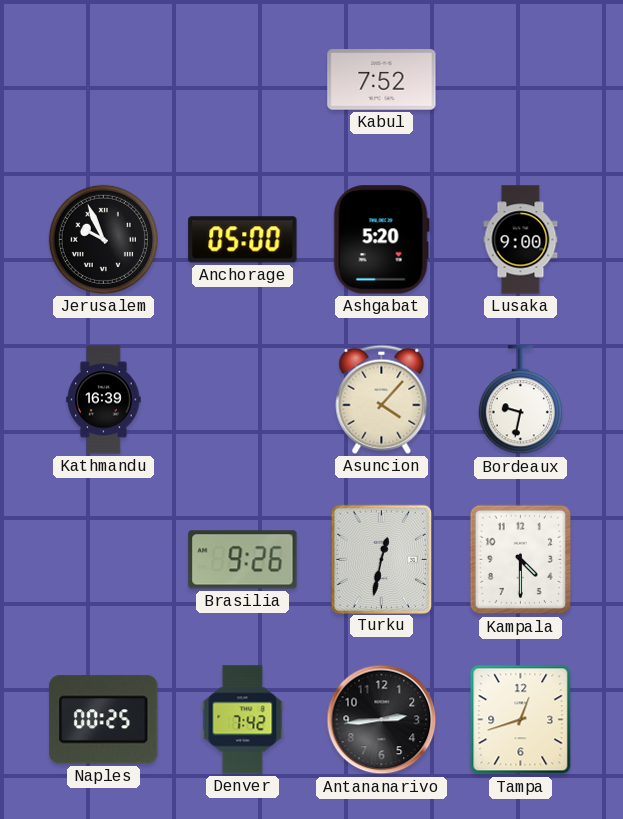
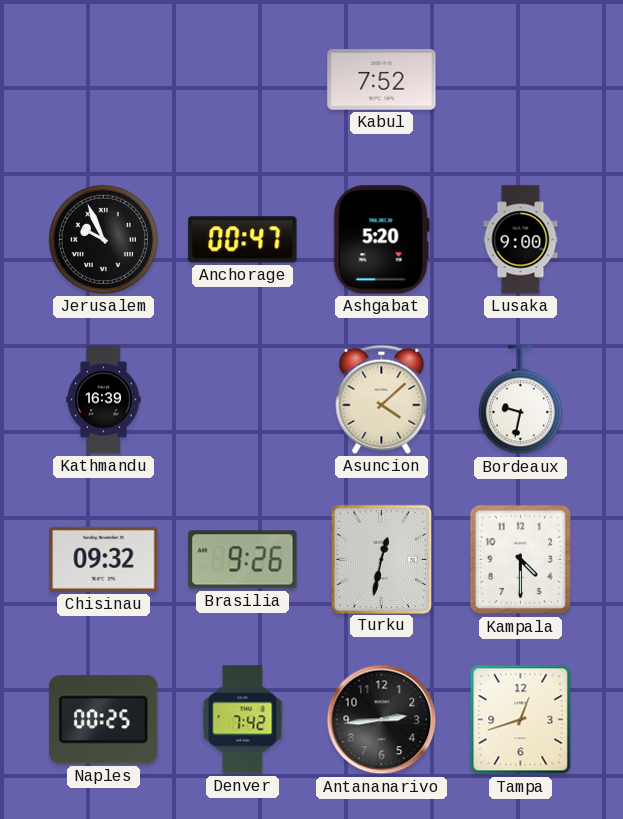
Anchorage: 05:00 -> 00:47
Asuncion: 4:07 -> 4:08
Chisinau: none -> 09:32
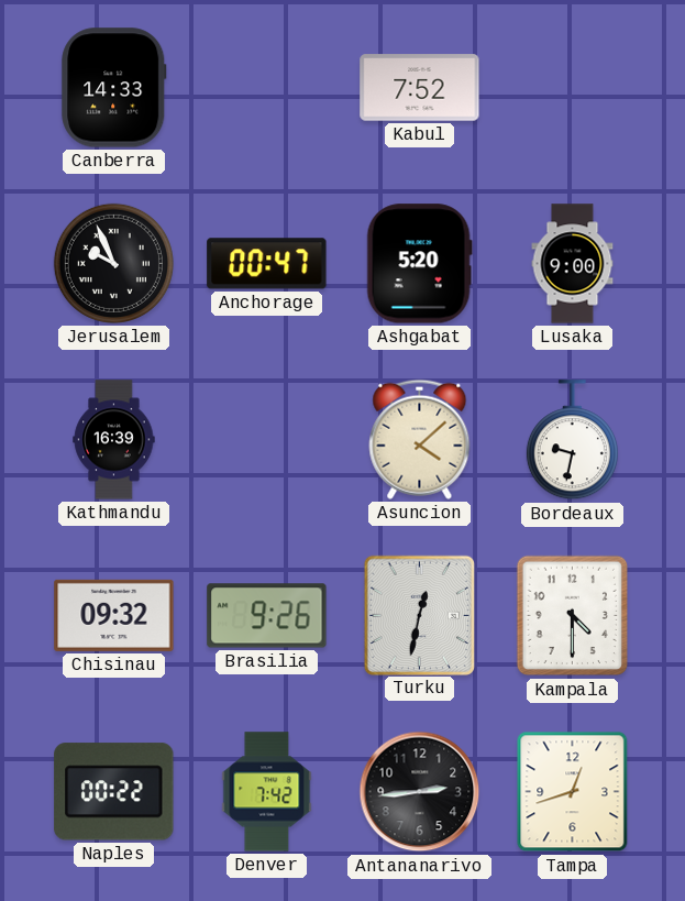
Canberra: none -> 14:33
Naples: 00:25 -> 00:22
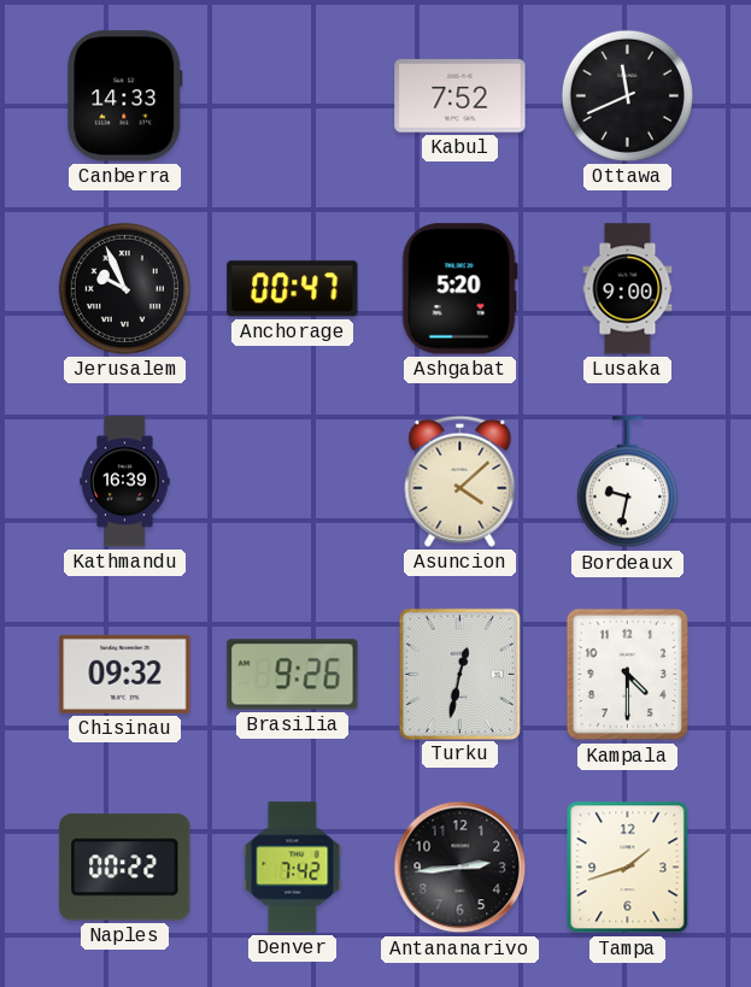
Ottawa: none -> 11:41
Tampa: 12:42 -> 1:42
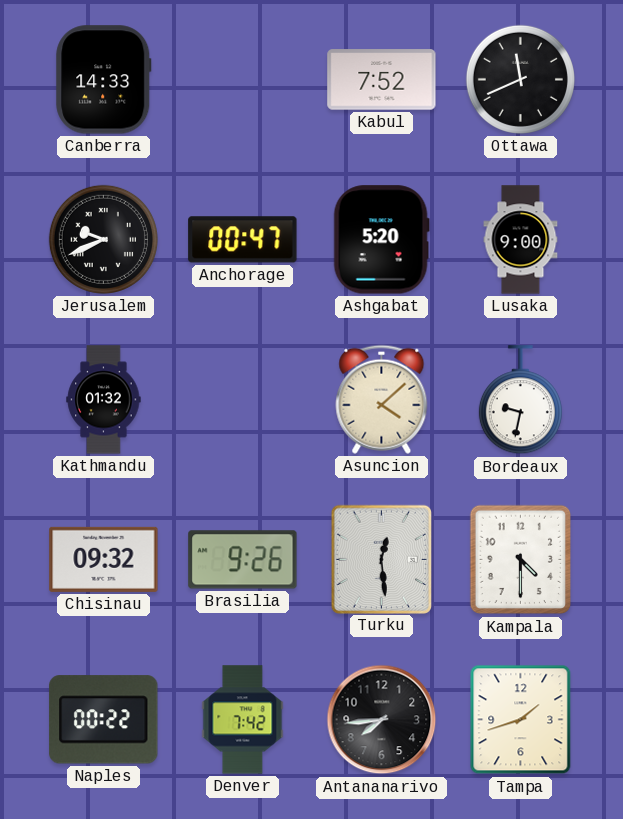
Jerusalem: 9:56 -> 9:41
Kathmandu: 16:39 -> 01:32
Turku: 12:32 -> 12:29
Antananarivo: 2:44 -> 7:44
